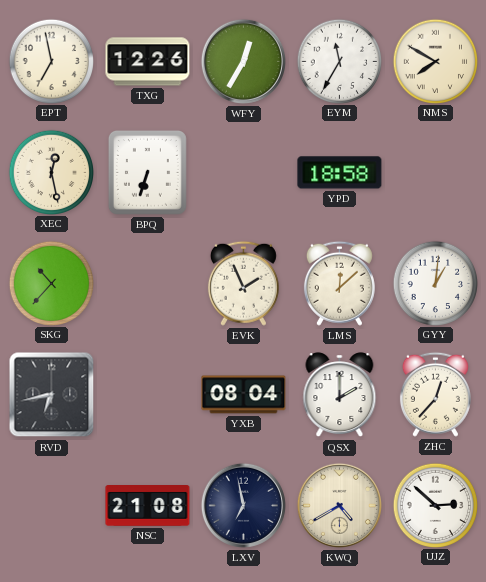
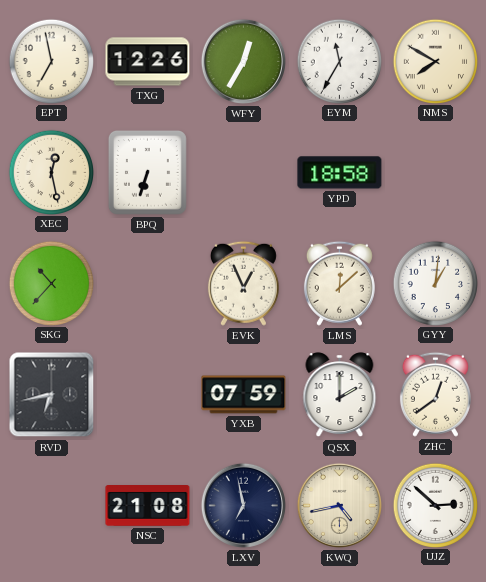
EVK: 1:56 -> 12:56
YXB: 08:04 -> 07:59
ZHC: 12:37 -> 12:39
KWQ: 4:40 -> 4:43
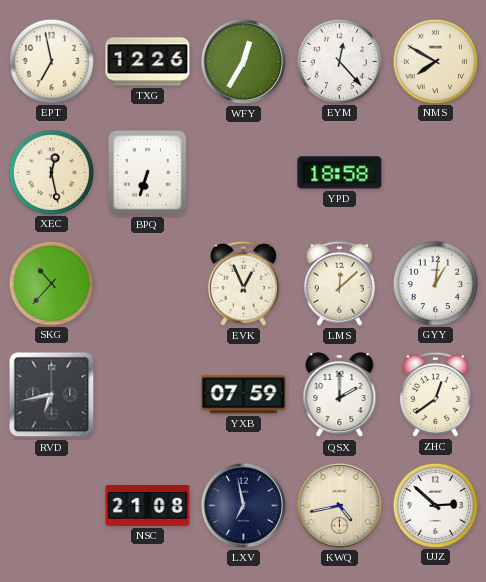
EYM: 11:35 -> 12:23
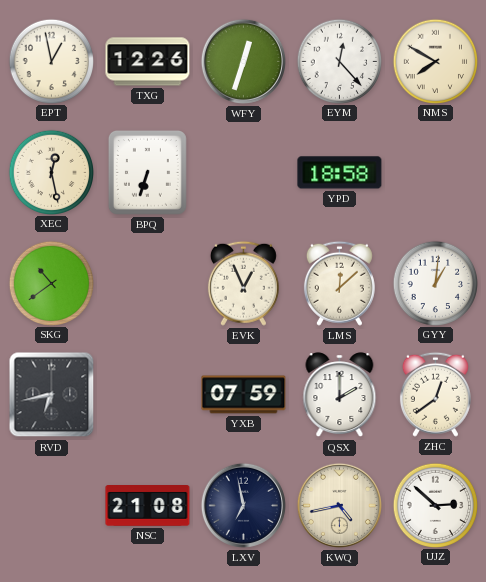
EPT: 6:58 -> 12:58
WFY: 12:35 -> 12:33
SKG: 10:37 -> 10:39
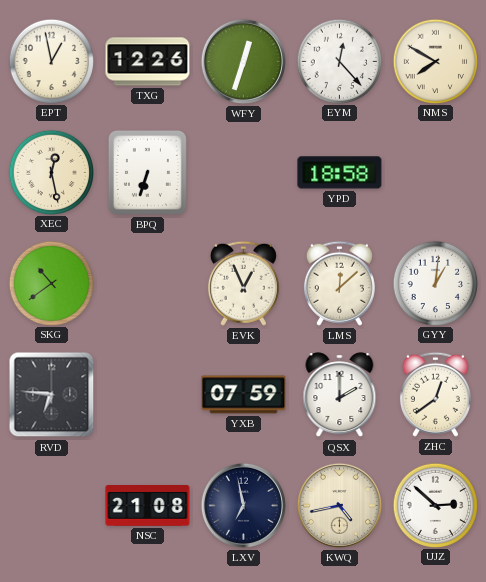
RVD: 6:43 -> 6:46
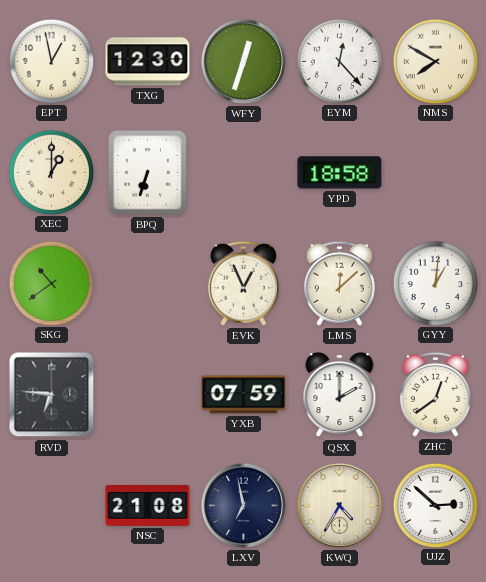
TXG: 12:26 -> 12:30
XEC: 12:28 -> 1:00
KWQ: 4:43 -> 4:35
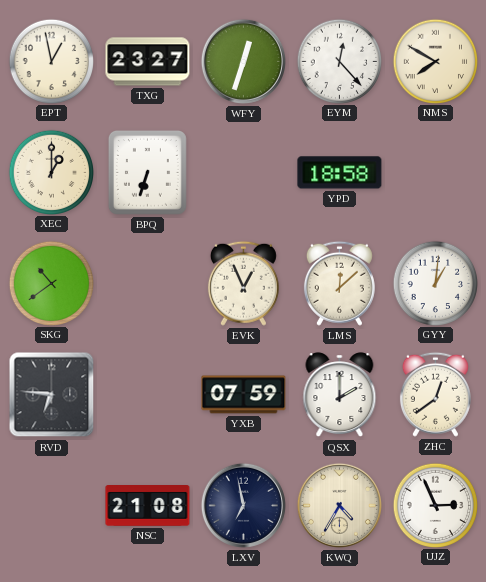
TXG: 12:30 -> 23:27
UJZ: 2:52 -> 2:56
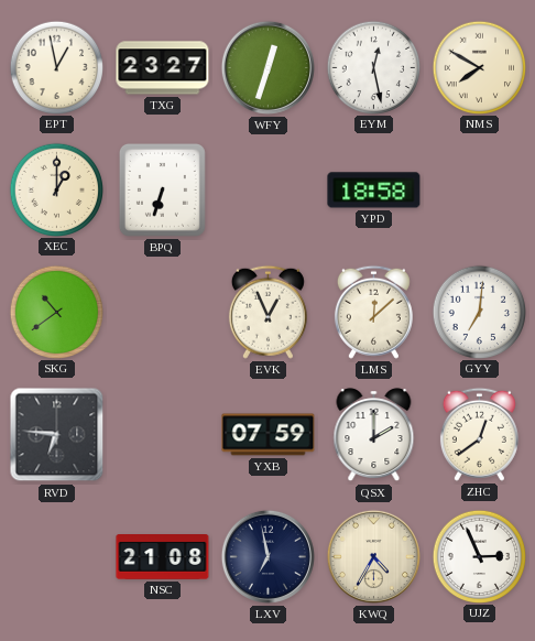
EYM: 12:23 -> 12:28
GYY: 1:01 -> 7:01
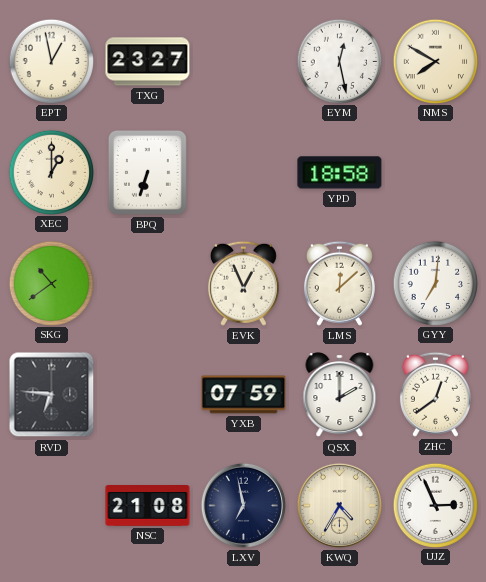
WFY: 12:33 -> none
